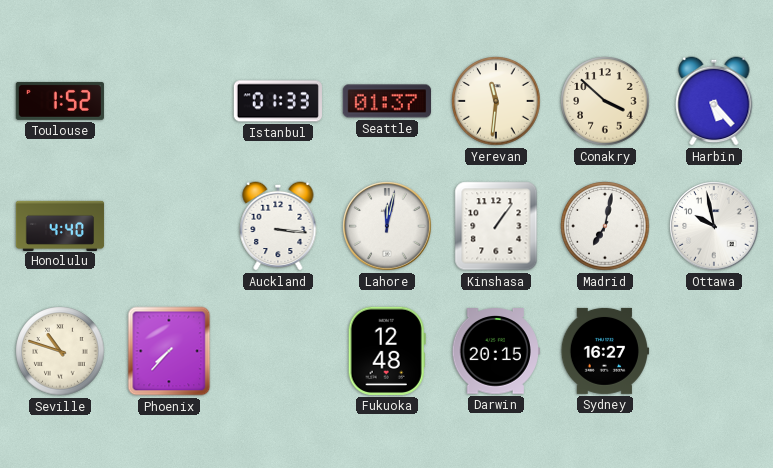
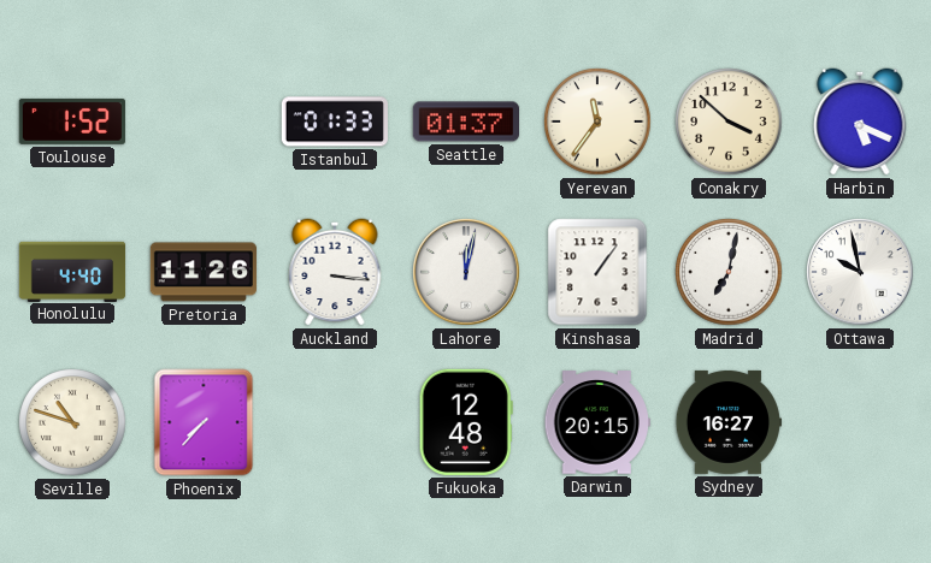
Yerevan: 11:31 -> 11:36
Harbin: 5:23 -> 5:19
Pretoria: none -> 11:26
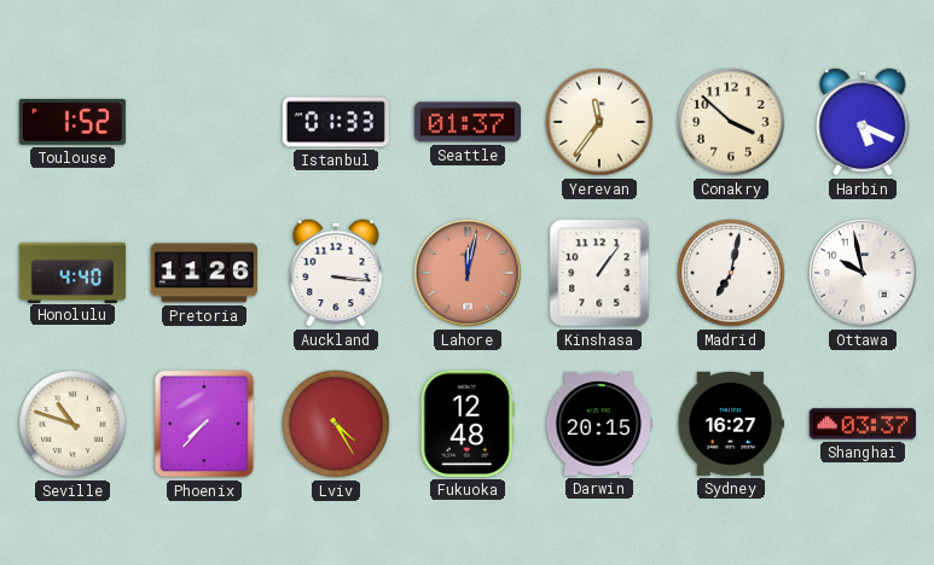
Lahore dial: white -> salmon
Lviv: none -> 4:25
Shanghai: none -> 03:37
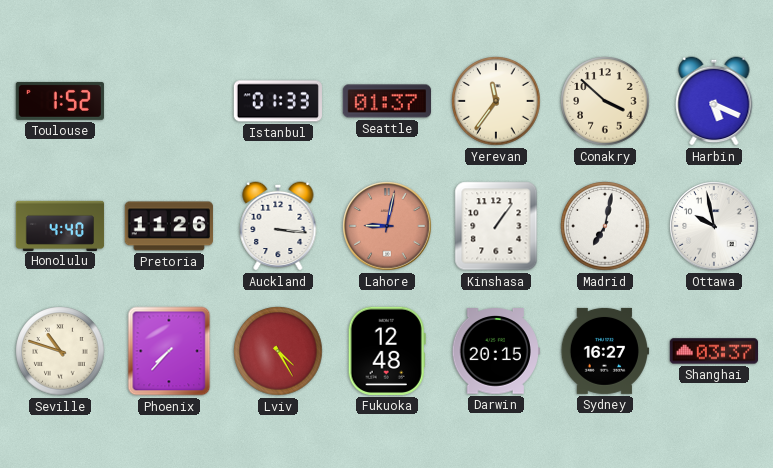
Lahore: 12:02 -> 9:02
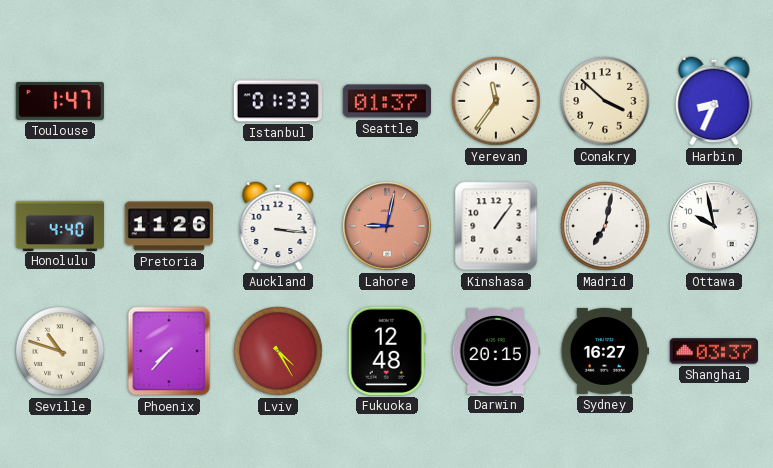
Toulouse: 1:52 -> 1:47
Harbin: 5:19 -> 8:34
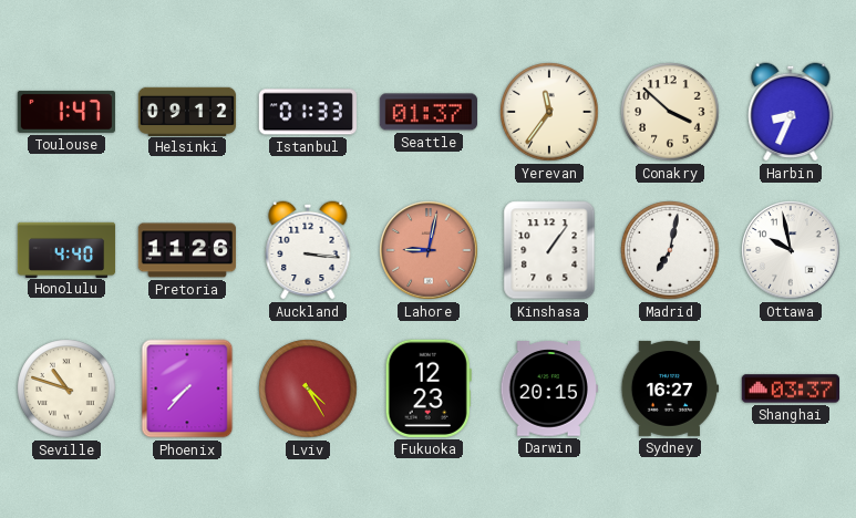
Helsinki: none -> 09:12
Fukuoka: 12:48 -> 12:23
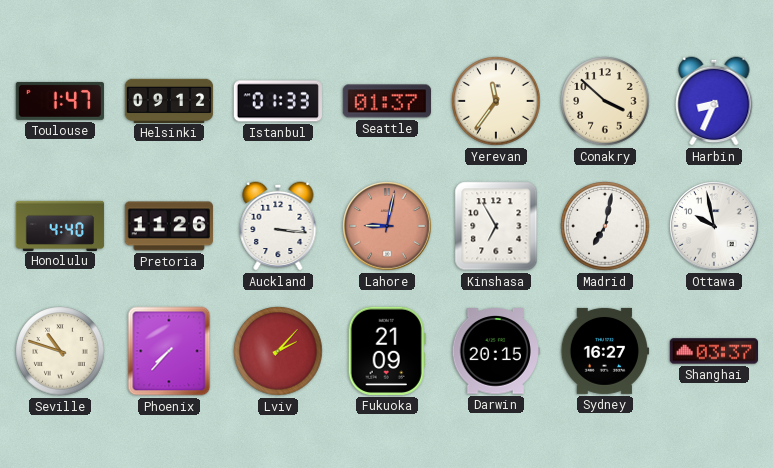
Kinshasa: 1:06 -> 6:55
Lviv: 4:25 -> 2:07
Fukuoka: 12:23 -> 21:09
